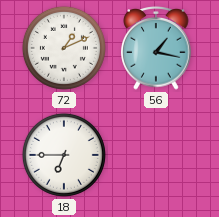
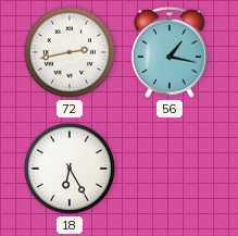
72: 1:11 -> 2:43
18: 6:45 -> 6:25
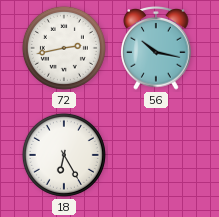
56: 1:17 -> 10:17
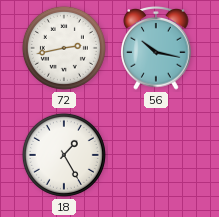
18: 6:25 -> 1:25
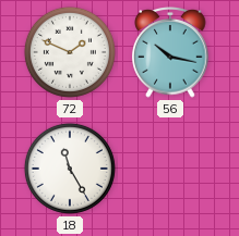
72: 2:43 -> 1:49
18: 1:25 -> 11:25
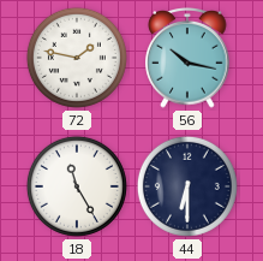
72: 1:49 -> 1:47
44: none -> 6:30
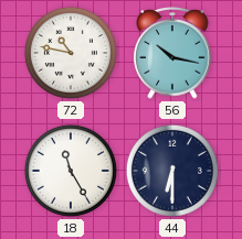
72: 1:47 -> 10:47
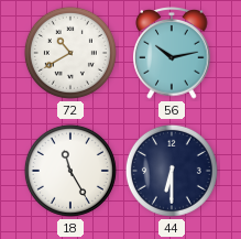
72: 10:47 -> 10:40
56: 10:17 -> 10:13
